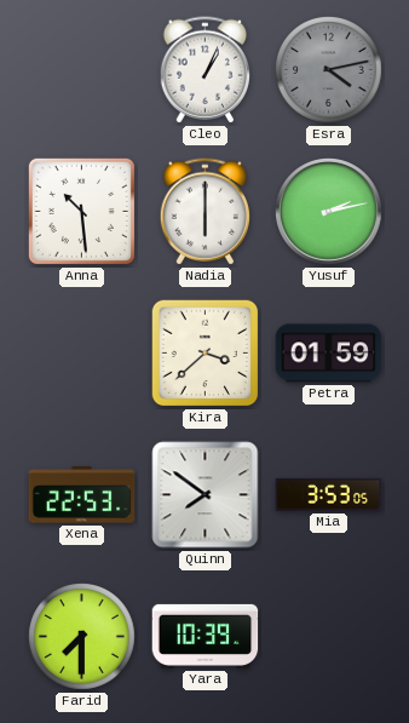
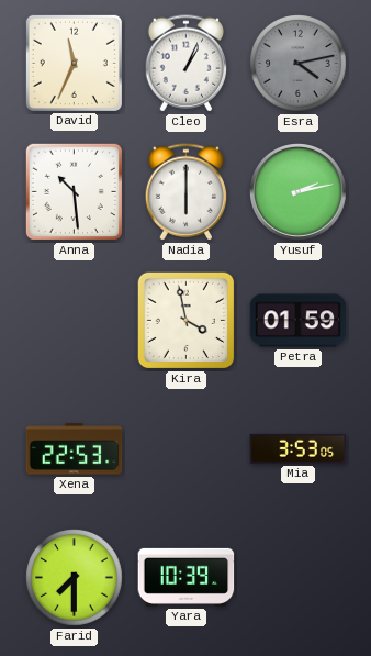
David: none -> 11:34
Kira: 3:38 -> 3:58
Quinn: 7:51 -> none
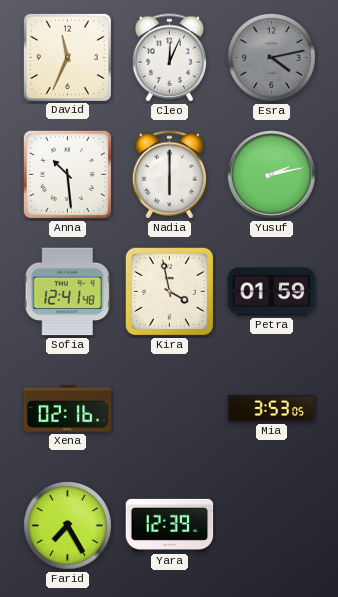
Cleo: 1:04 -> 12:04
Sofia: none -> 12:41
Xena: 22:53 -> 02:16
Farid: 7:30 -> 7:25
Yara: 10:39 -> 12:39
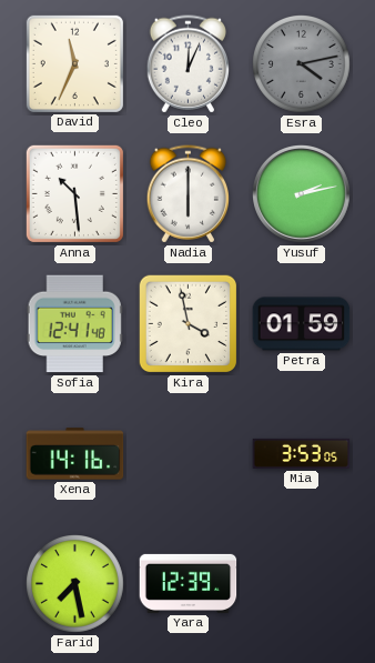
Xena: 02:16 -> 14:16
Farid: 7:25 -> 7:28
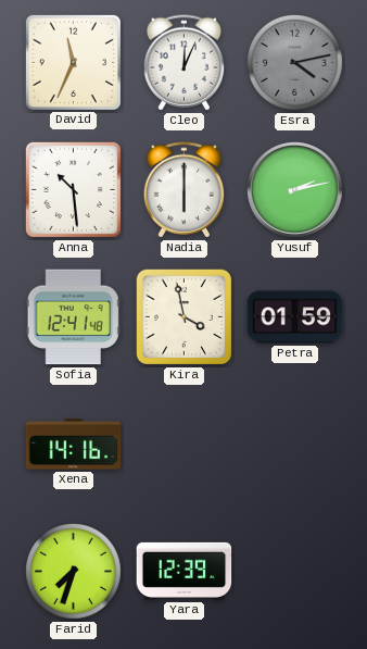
Mia: 3:53 -> none
Farid: 7:28 -> 7:33
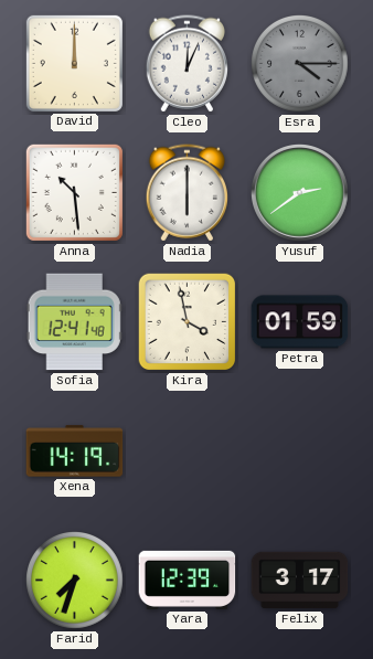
David: 11:34 -> 12:00
Esra: 4:13 -> 4:15
Yusuf: 2:13 -> 2:39
Xena: 14:16 -> 14:19
Felix: none -> 3:17
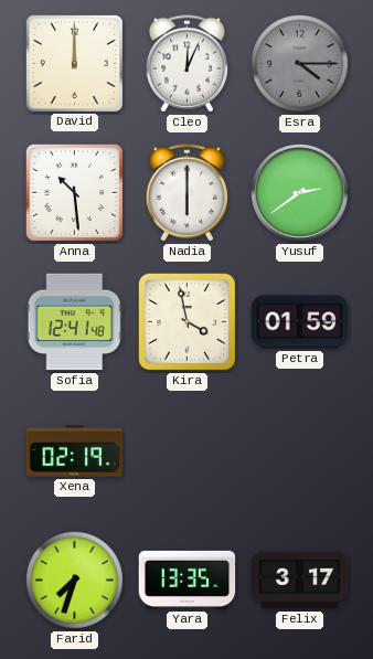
Xena: 14:19 -> 02:19
Yara: 12:39 -> 13:35
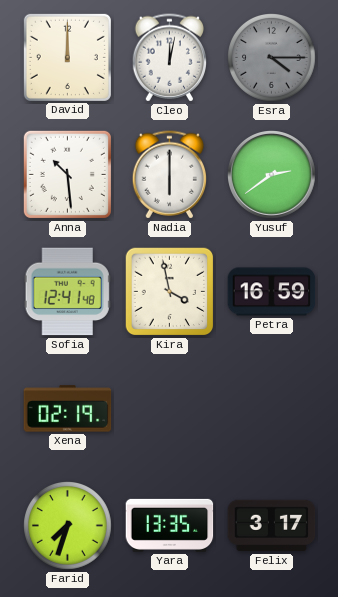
Cleo: 12:04 -> 12:02
Petra: 01:59 -> 16:59
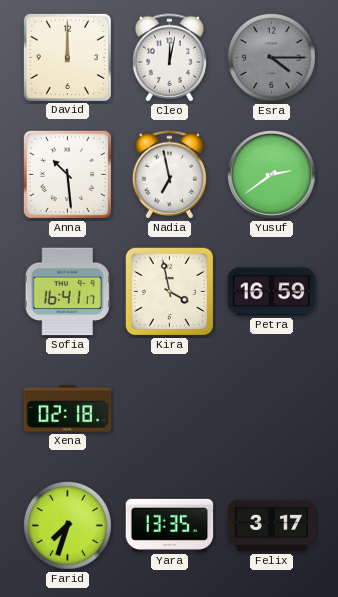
Nadia: 6:00 -> 6:58
Sofia: 12:41 -> 16:41
Xena: 02:19 -> 02:18
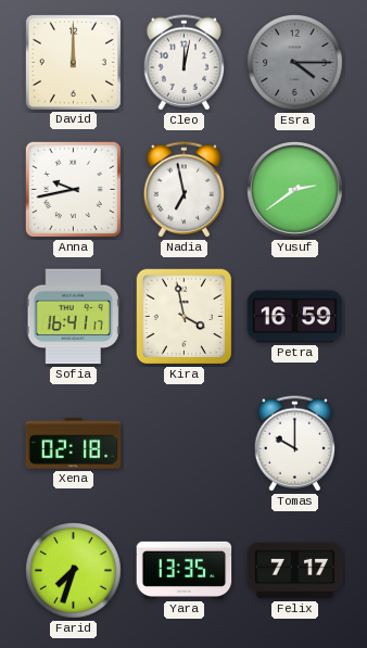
Anna: 10:29 -> 9:43
Tomas: none -> 10:00
Felix: 3:17 -> 7:17
